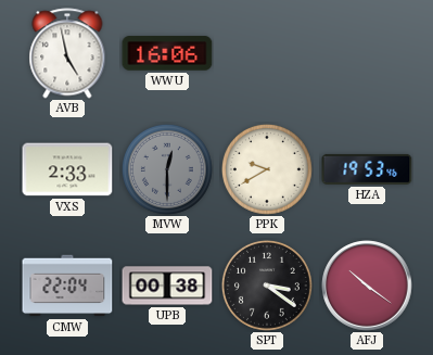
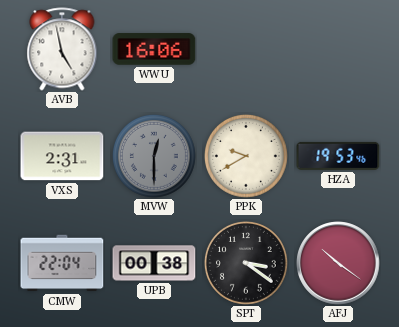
VXS: 2:33 -> 2:31
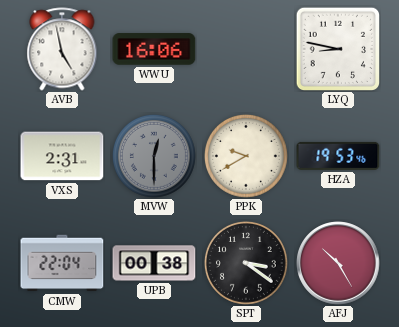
LYQ: none -> 8:47
AFJ: 10:21 -> 10:25
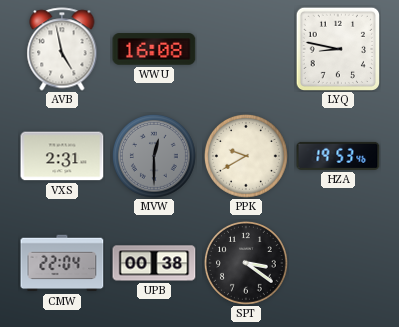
WWU: 16:06 -> 16:08
AFJ: 10:25 -> none
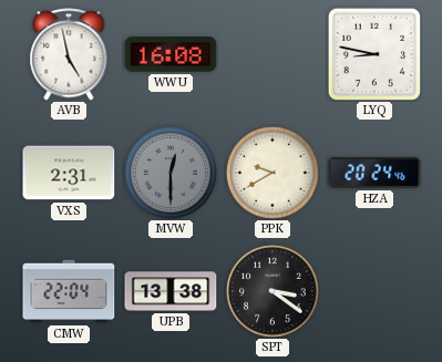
HZA: 19:53 -> 20:24
UPB: 00:38 -> 13:38
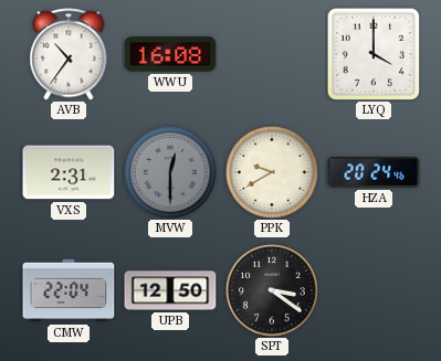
AVB: 4:58 -> 10:36
LYQ: 8:47 -> 4:00
UPB: 13:38 -> 12:50
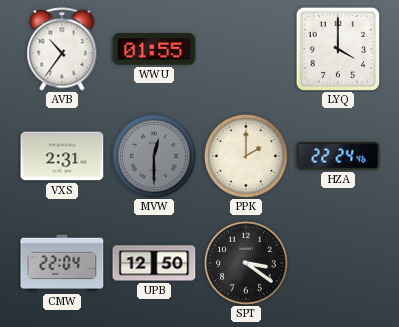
WWU: 16:08 -> 01:55
PPK: 9:40 -> 2:00
HZA: 20:24 -> 22:24
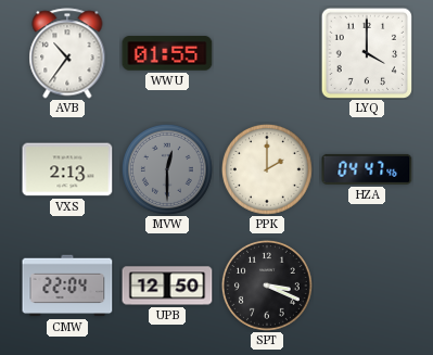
VXS: 2:31 -> 2:13
HZA: 22:24 -> 04:47
SPT: 3:21 -> 3:19
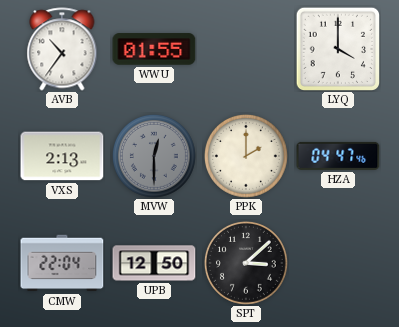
SPT: 3:19 -> 3:08
